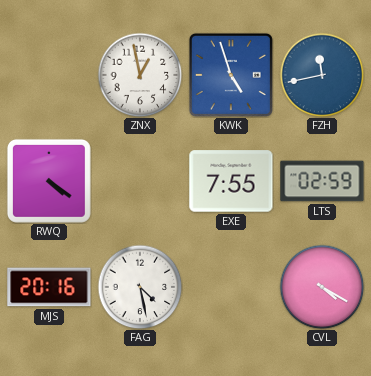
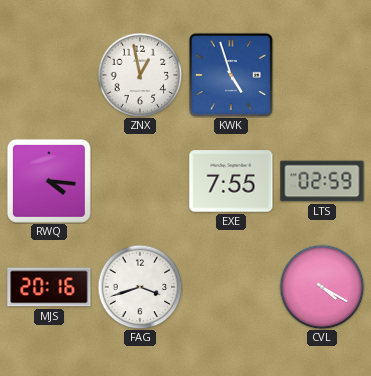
FZH: 11:43 -> none
RWQ: 4:21 -> 4:16
FAG: 4:28 -> 3:42
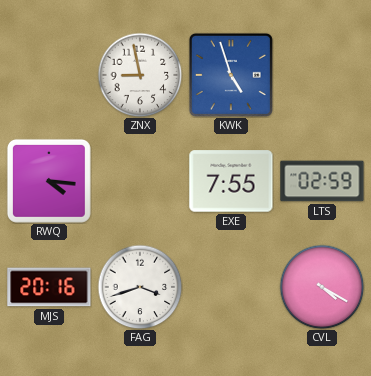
ZNX: 12:58 -> 8:58
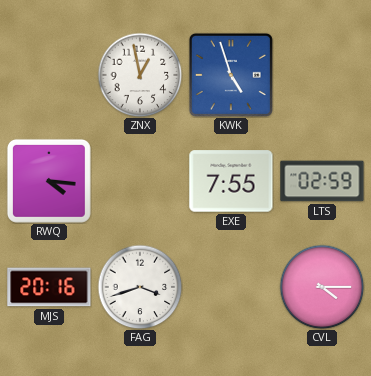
ZNX: 8:58 -> 12:58
CVL: 4:20 -> 4:15
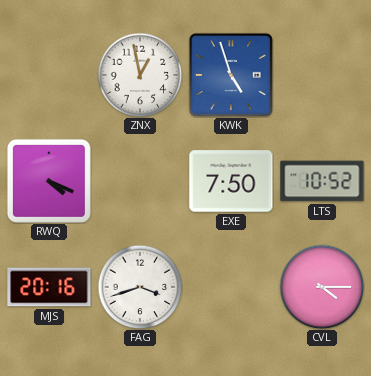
RWQ: 4:16 -> 4:19
EXE: 7:55 -> 7:50
LTS: 02:59 -> 10:52
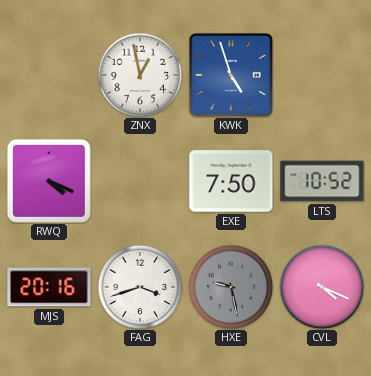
HXE: none -> 9:28
CVL: 4:15 -> 4:19
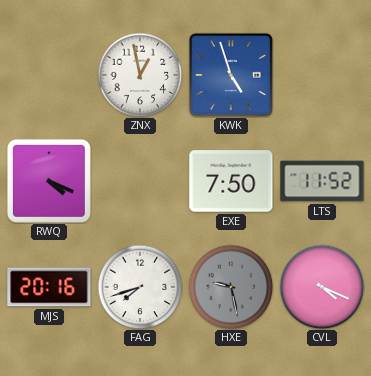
LTS: 10:52 -> 11:52
FAG: 3:42 -> 7:42
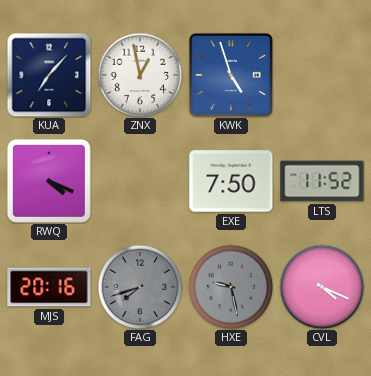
KUA: none -> 7:07
FAG dial: white -> grey
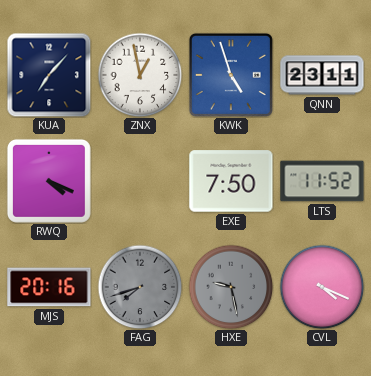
QNN: none -> 23:11
